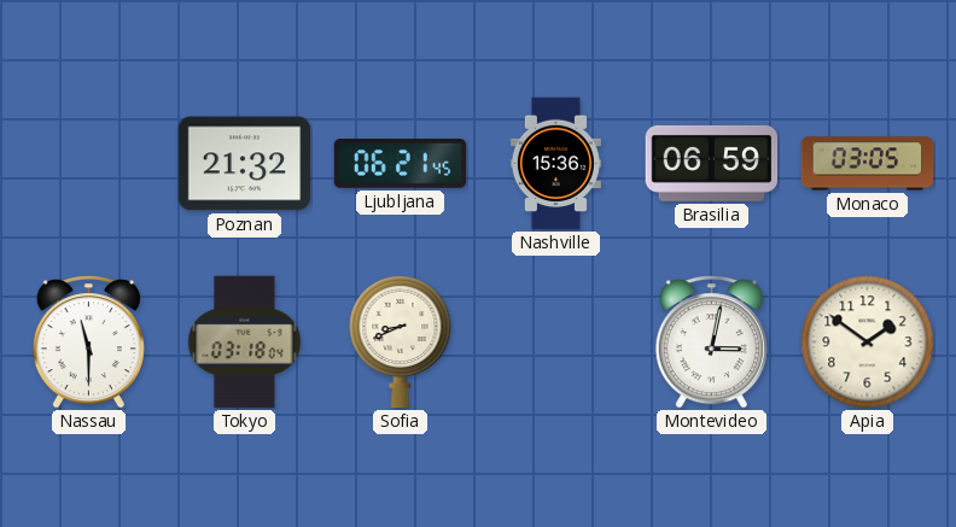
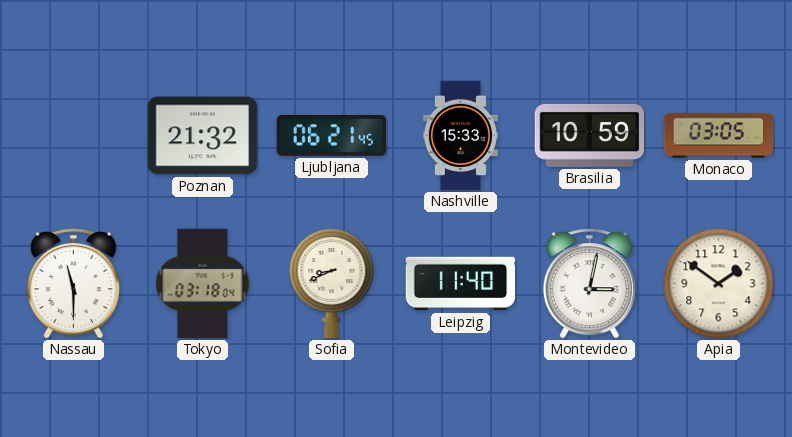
Nashville: 15:36 -> 15:33
Brasilia: 06:59 -> 10:59
Leipzig: none -> 11:40
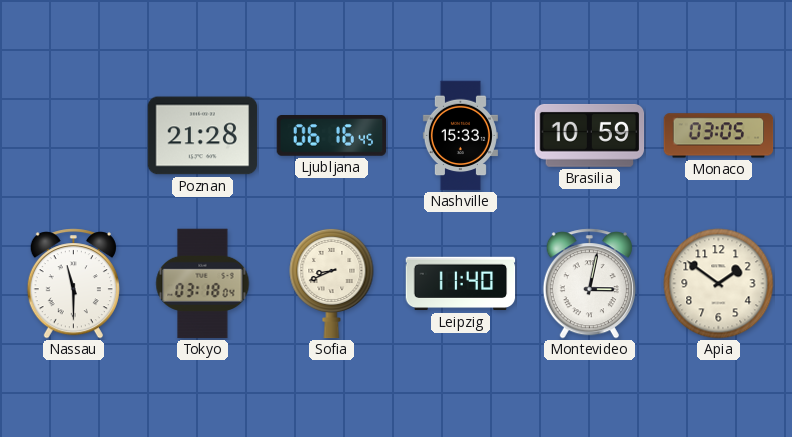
Poznan: 21:32 -> 21:28
Ljubljana: 06:21 -> 06:16
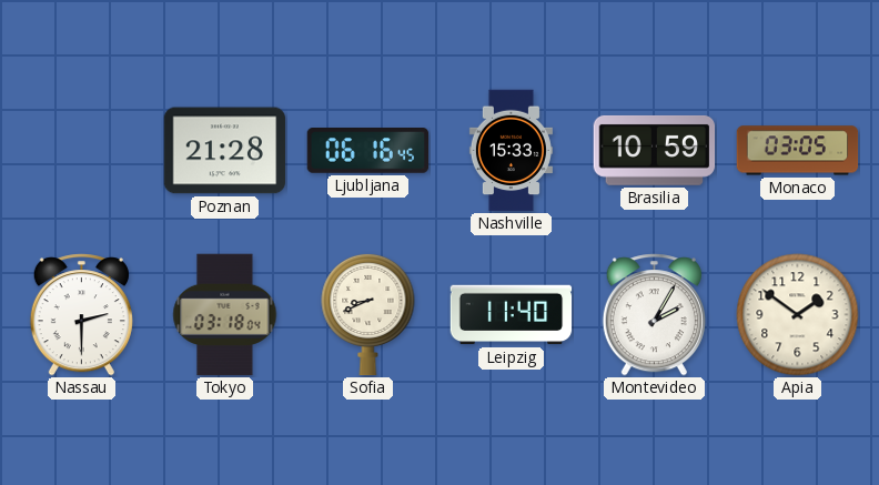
Nassau: 11:30 -> 2:30
Montevideo: 3:02 -> 2:05
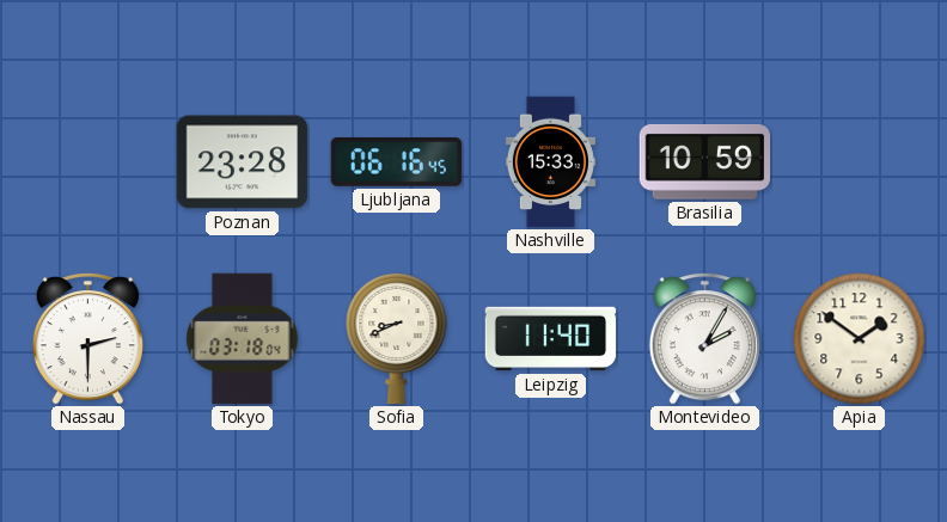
Poznan: 21:28 -> 23:28
Monaco: 03:05 -> none
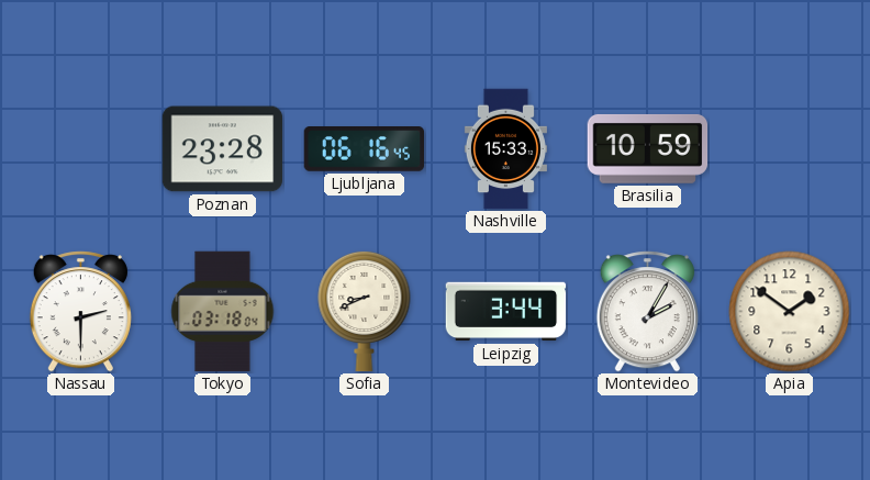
Leipzig: 11:40 -> 3:44
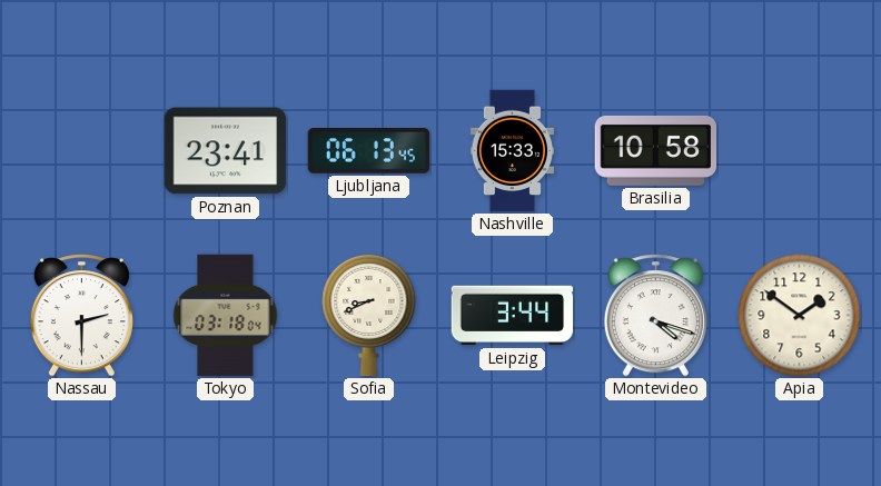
Poznan: 23:28 -> 23:41
Ljubljana: 06:16 -> 06:13
Brasilia: 10:59 -> 10:58
Montevideo: 2:05 -> 4:18
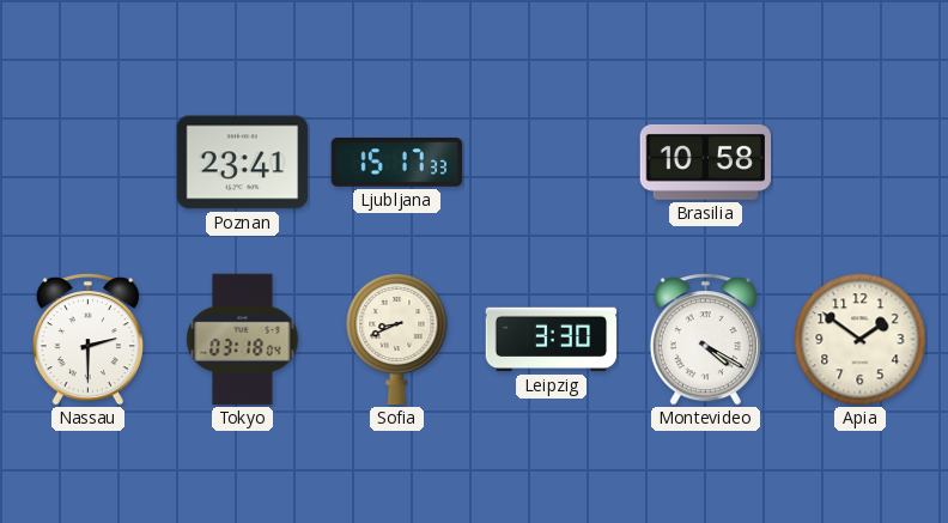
Ljubljana: 06:13 -> 15:17
Nashville: 15:33 -> none
Leipzig: 3:44 -> 3:30
Montevideo: 4:18 -> 4:20
